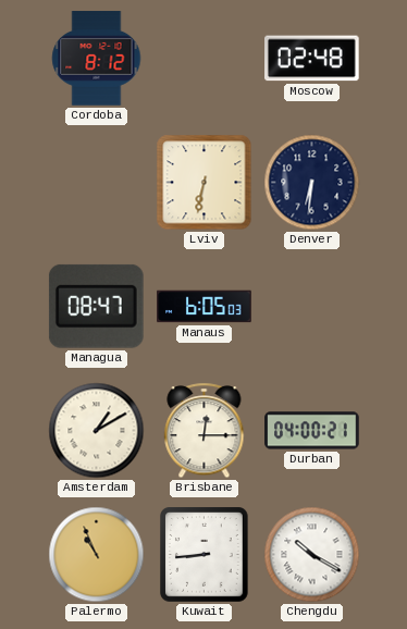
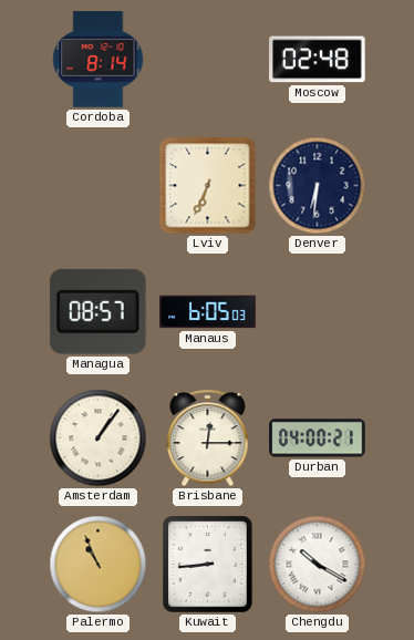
Cordoba: 8:12 -> 8:14
Lviv: 6:32 -> 6:34
Managua: 08:47 -> 08:57
Amsterdam: 1:10 -> 1:06
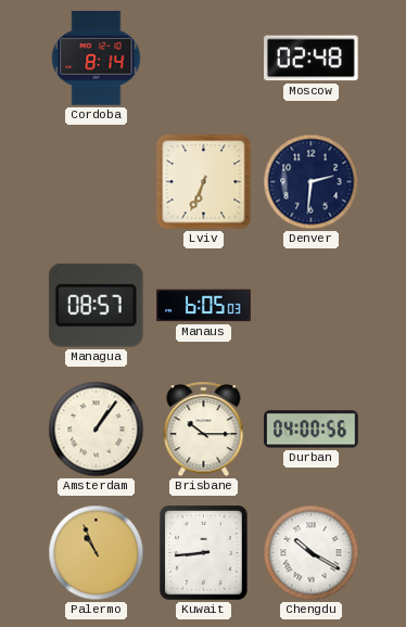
Denver: 6:31 -> 2:31
Brisbane: 12:15 -> 10:15
Durban: 04:00:21 -> 04:00:56
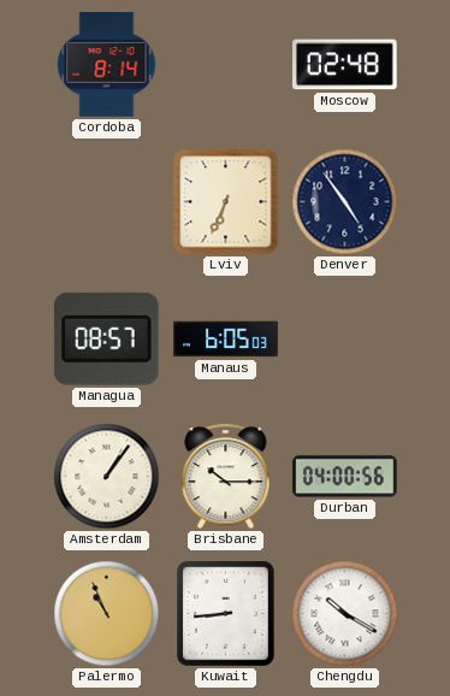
Denver: 2:31 -> 4:54
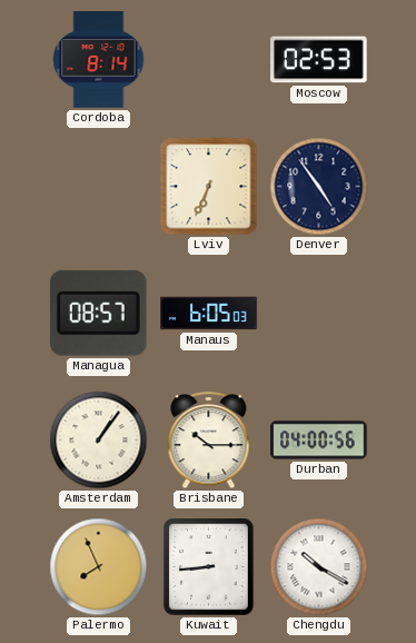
Moscow: 02:48 -> 02:53
Palermo: 10:56 -> 7:56
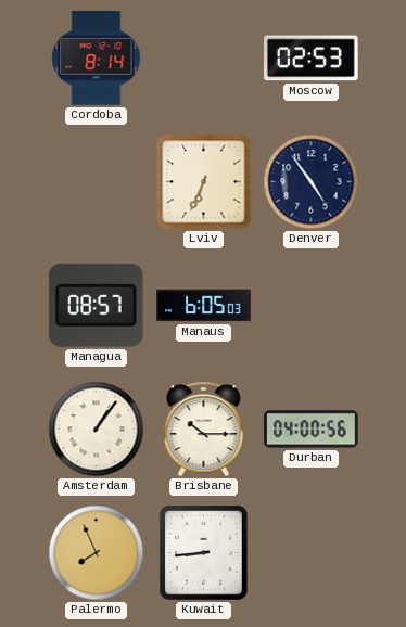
Chengdu: 10:20 -> none
